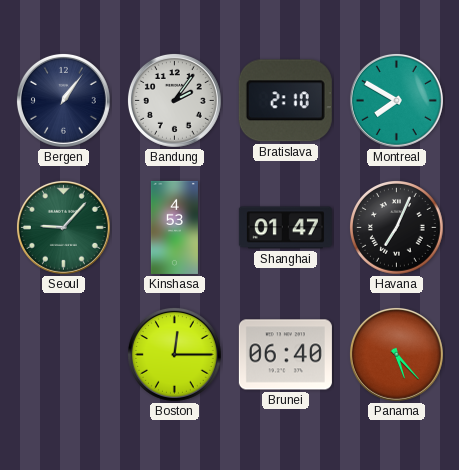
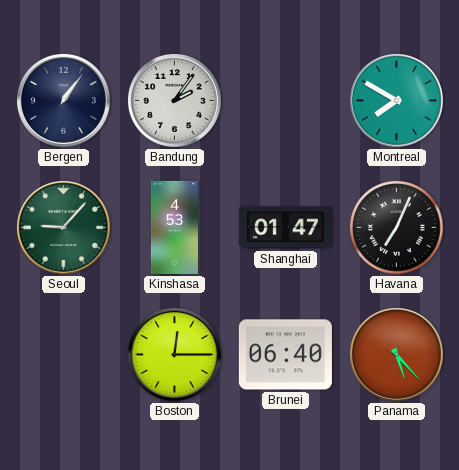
Bratislava: 2:10 -> none
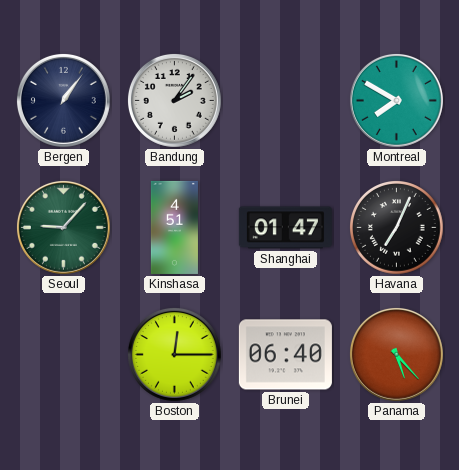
Kinshasa: 4:53 -> 4:51
